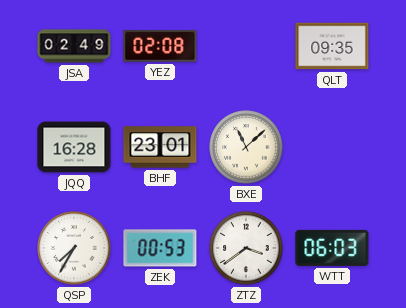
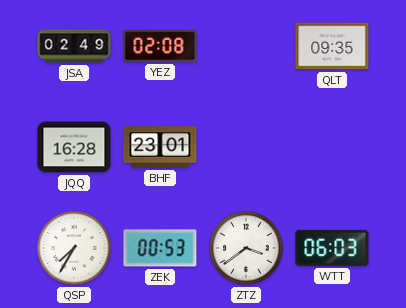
BXE: 11:08 -> none
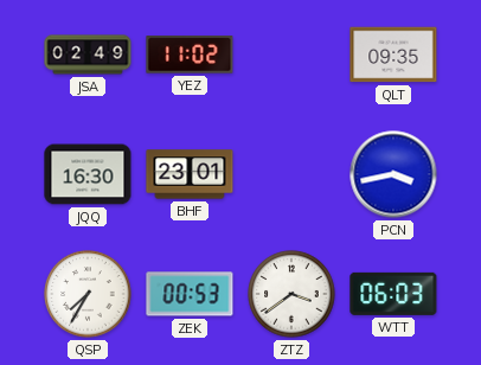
YEZ: 02:08 -> 11:02
JQQ: 16:28 -> 16:30
PCN: none -> 3:43
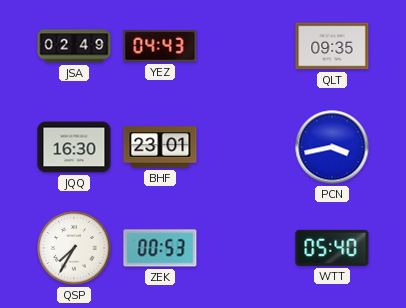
YEZ: 11:02 -> 04:43
ZTZ: 3:39 -> none
WTT: 06:03 -> 05:40
